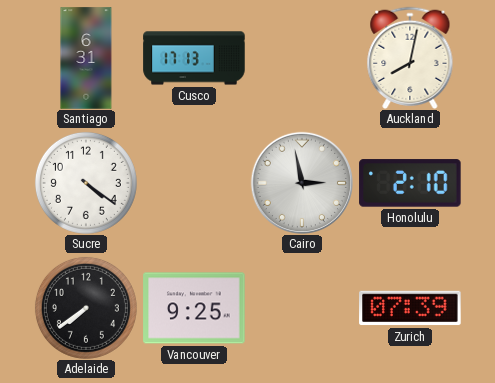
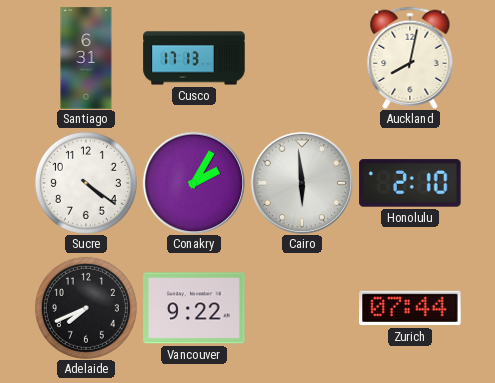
Conakry: none -> 2:05
Cairo: 2:58 -> 5:59
Adelaide: 7:39 -> 7:41
Vancouver: 9:25 -> 9:22
Zurich: 07:39 -> 07:44
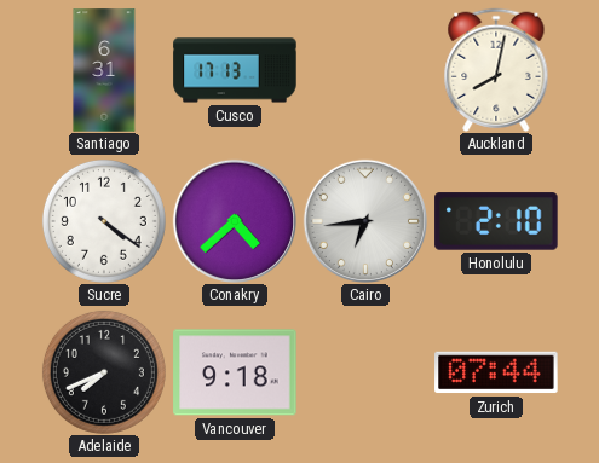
Conakry: 2:05 -> 4:38
Cairo: 5:59 -> 6:44
Vancouver: 9:22 -> 9:18
